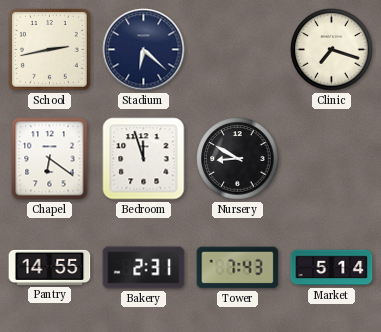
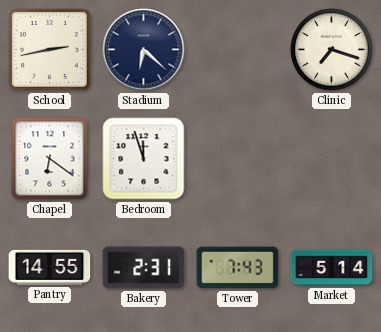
Nursery: 8:50 -> none
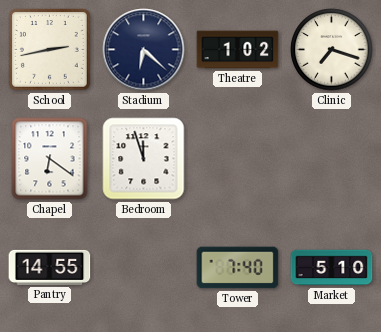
Theatre: none -> 1:02
Bakery: 2:31 -> none
Tower: 7:43 -> 7:40
Market: 5:14 -> 5:10
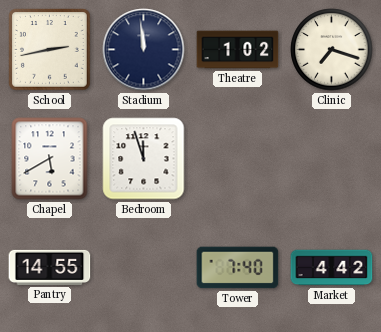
Stadium: 6:22 -> 11:59
Chapel: 6:21 -> 5:40
Market: 5:10 -> 4:42
